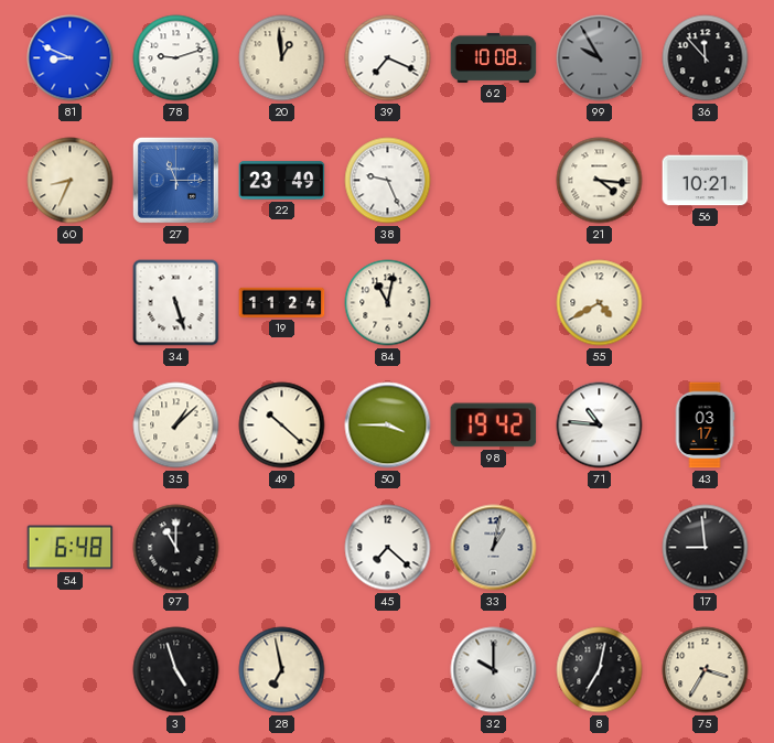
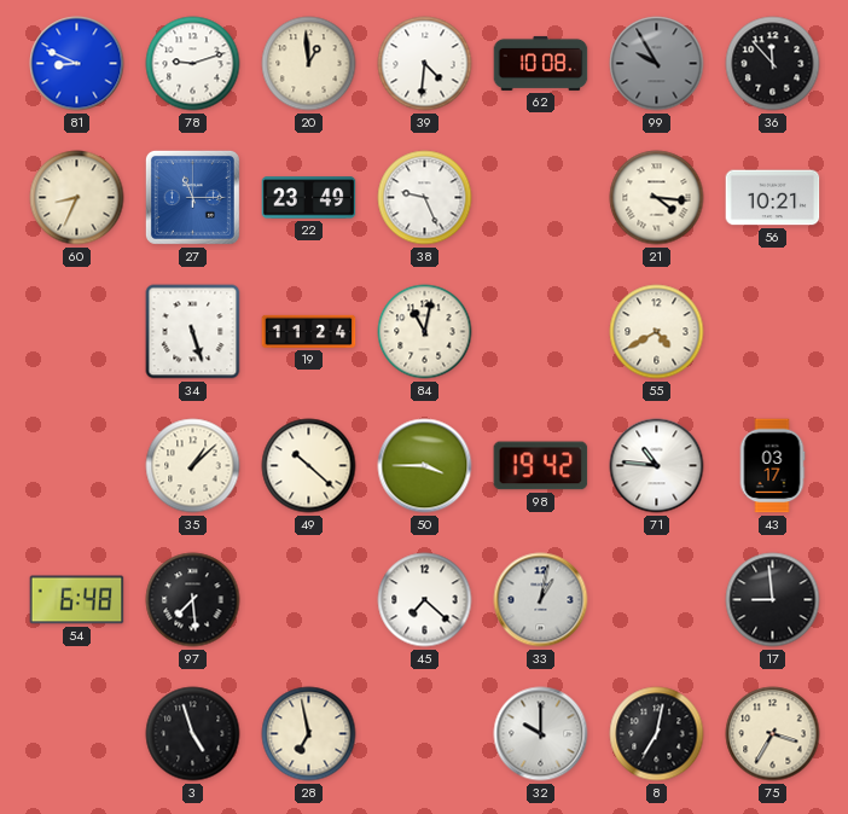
39: 7:19 -> 4:31
97: 11:00 -> 7:29
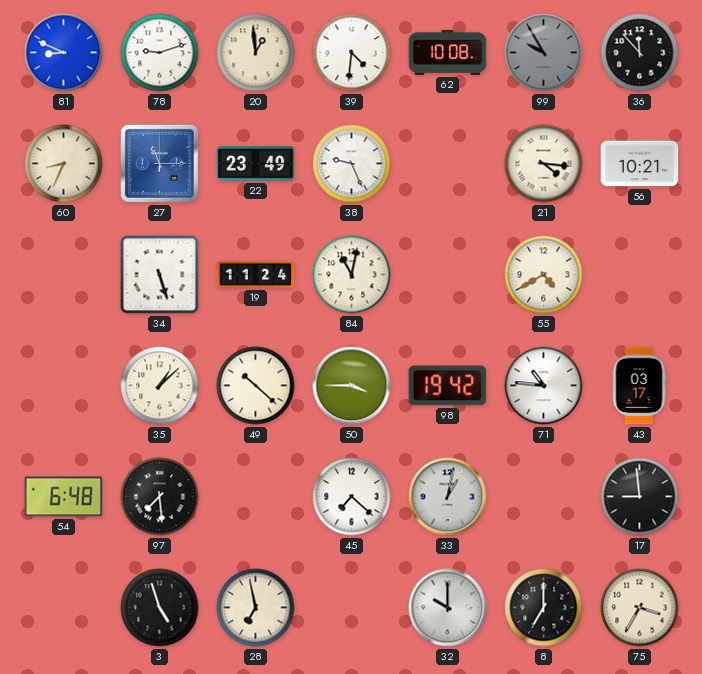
8: 7:02 -> 7:00
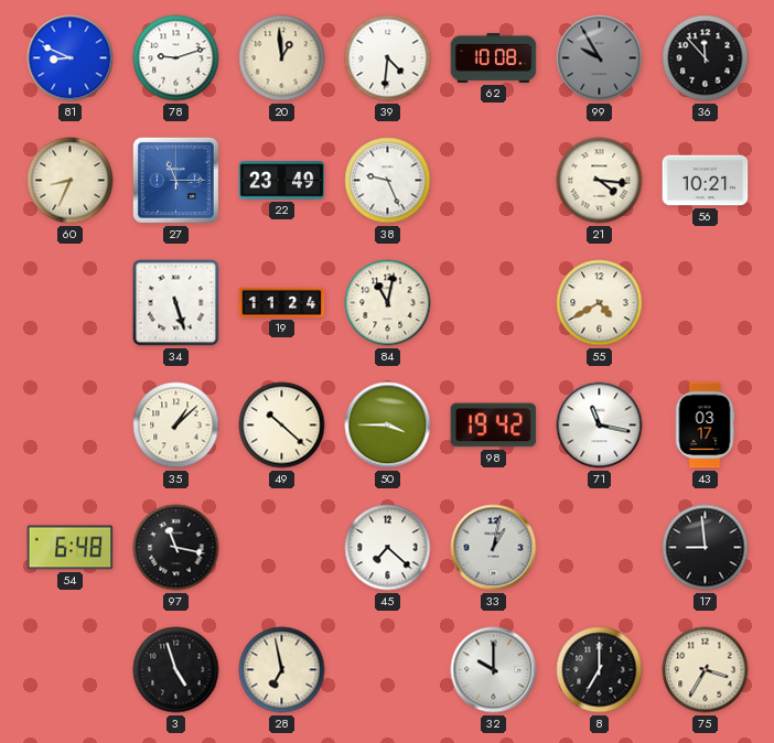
71: 10:46 -> 11:17
97: 7:29 -> 11:17
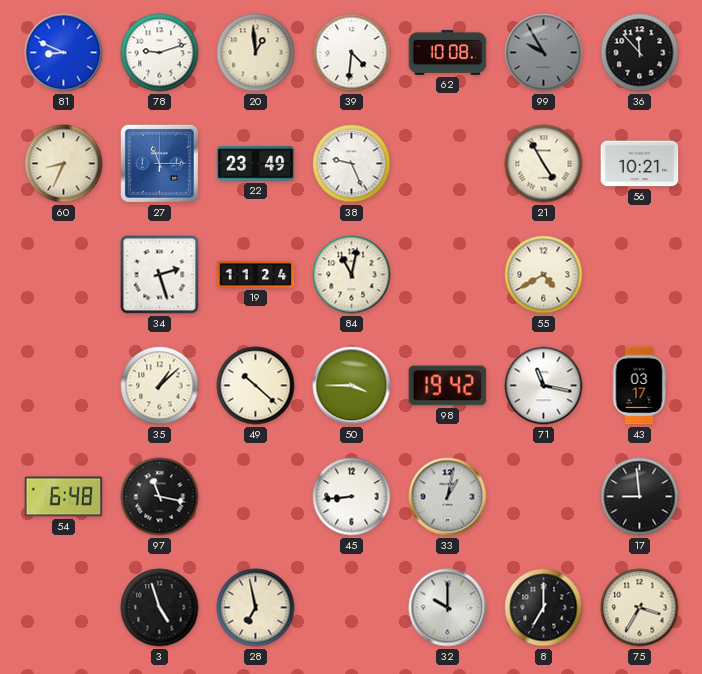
21: 4:16 -> 4:55
34: 5:27 -> 2:27
45: 7:22 -> 8:44
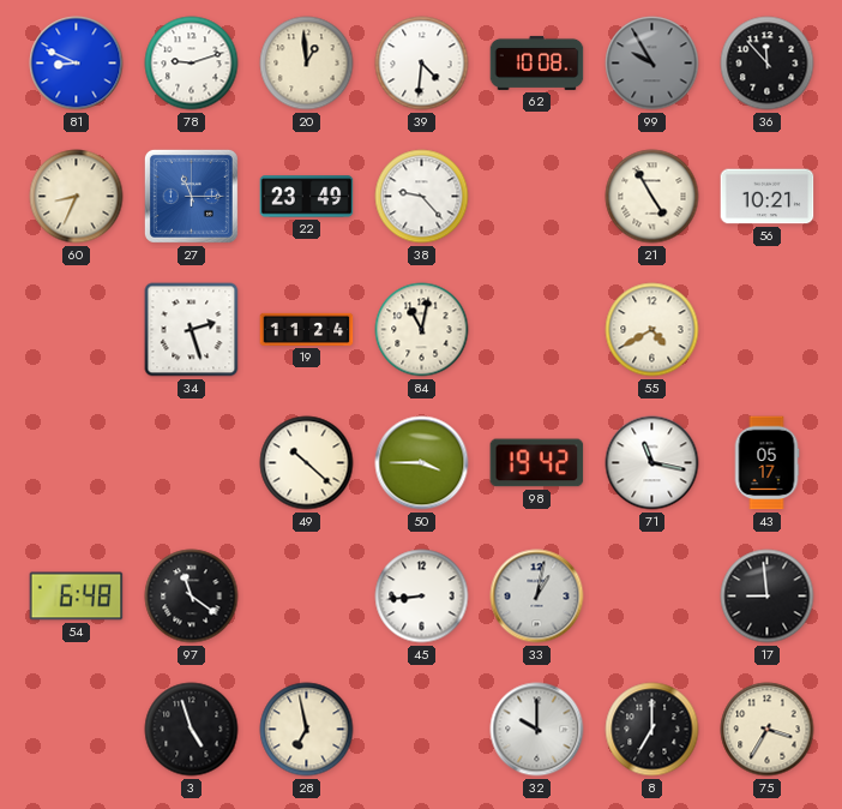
38: 9:26 -> 9:23
35: 1:08 -> none
43: 03:17 -> 05:17
97: 11:17 -> 11:21
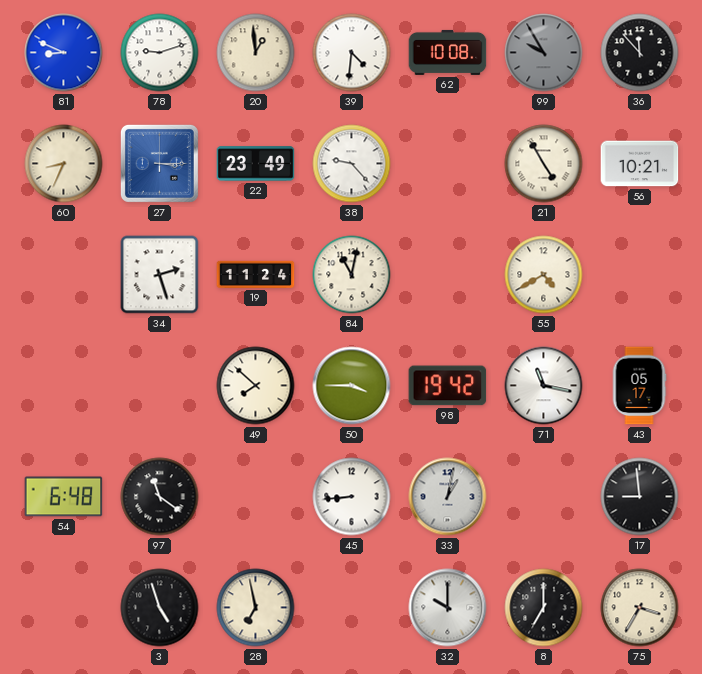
27: 11:15 -> 3:15
49: 10:22 -> 7:52
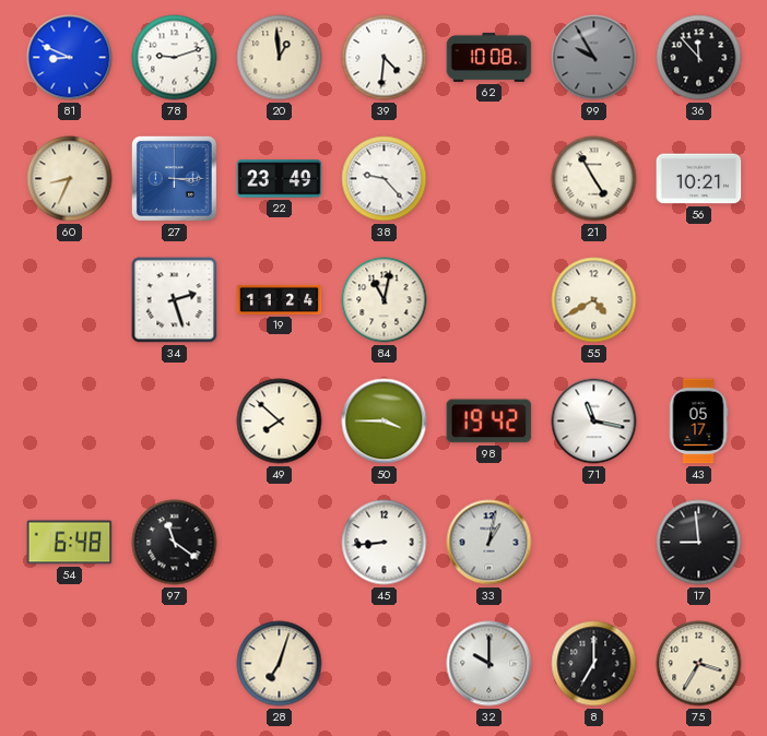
3: 4:57 -> none
28: 6:58 -> 7:03
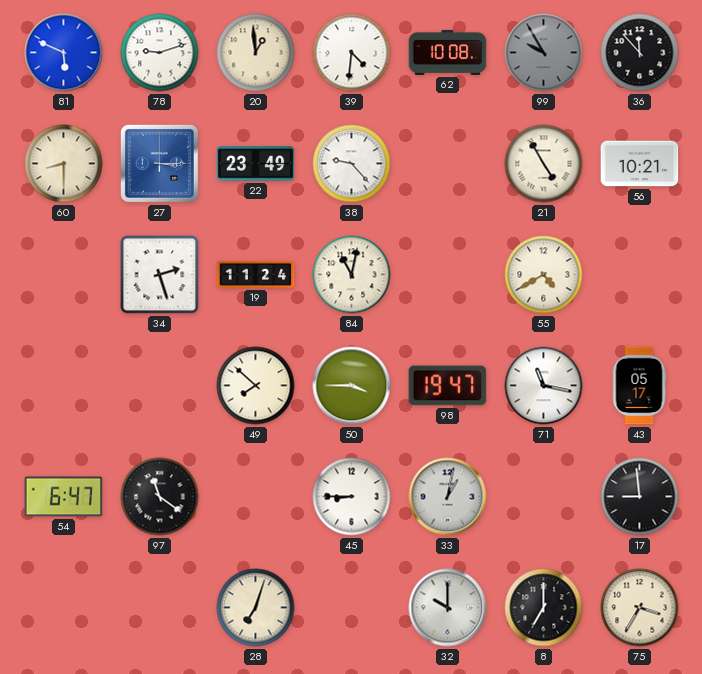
81: 8:49 -> 5:49
60: 8:34 -> 8:30
98: 19:42 -> 19:47
54: 6:48 -> 6:47
45: 8:44 -> 8:45
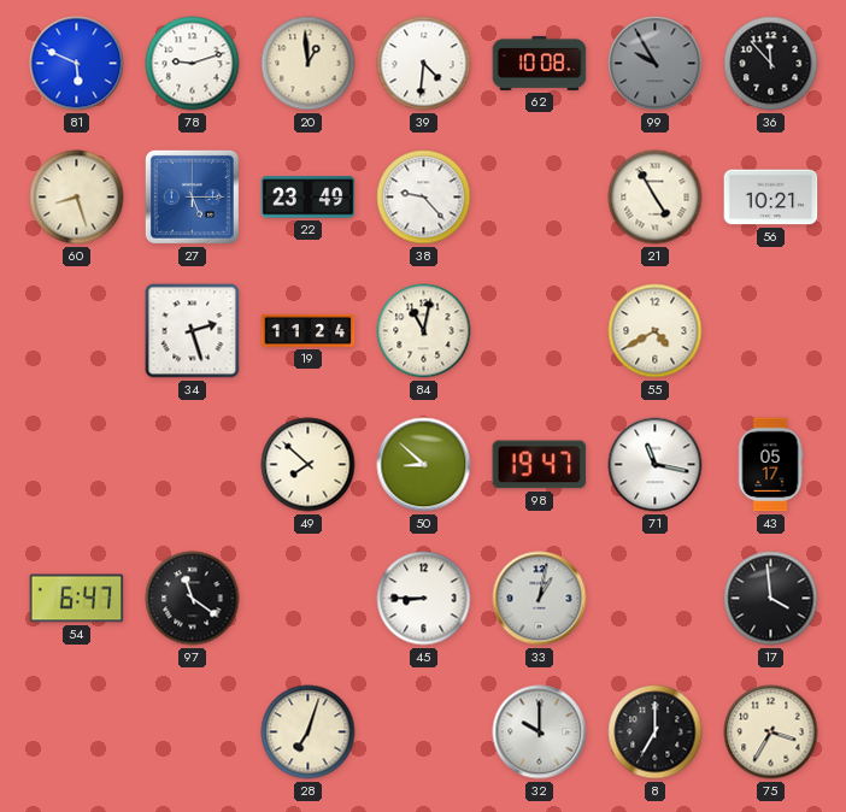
60: 8:30 -> 8:27
27: 3:15 -> 5:15
50: 3:45 -> 8:52
17: 8:59 -> 3:59
